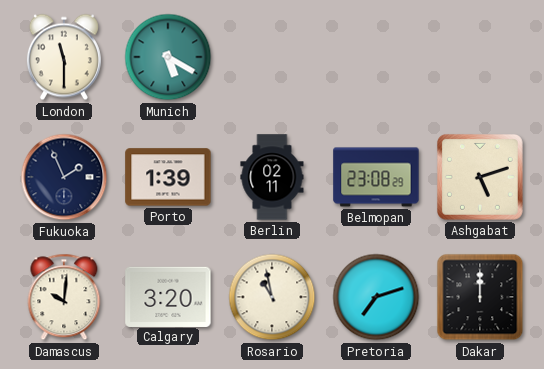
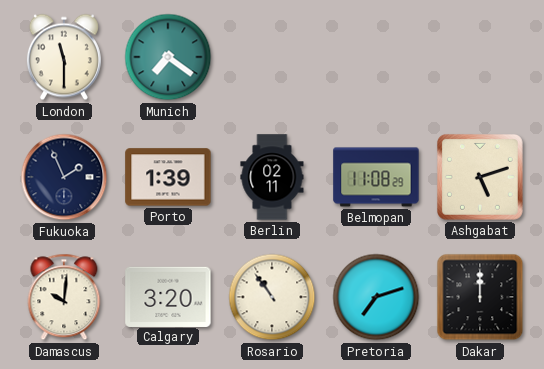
Munich: 5:20 -> 7:21
Belmopan: 23:08 -> 11:08
Rosario: 10:58 -> 10:54
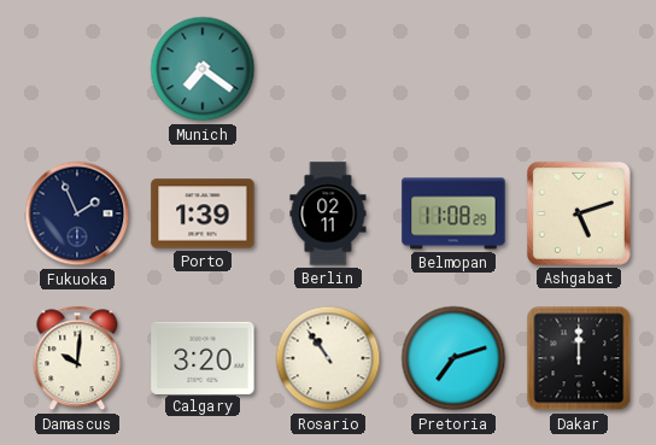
London: 11:30 -> none
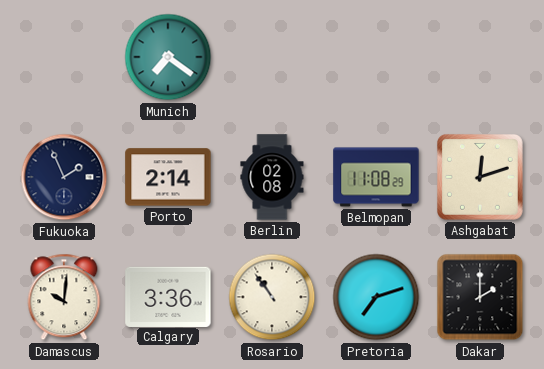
Porto: 1:39 -> 2:14
Berlin: 02:11 -> 02:08
Ashgabat: 5:12 -> 12:12
Calgary: 3:20 -> 3:36
Dakar: 12:00 -> 2:00
